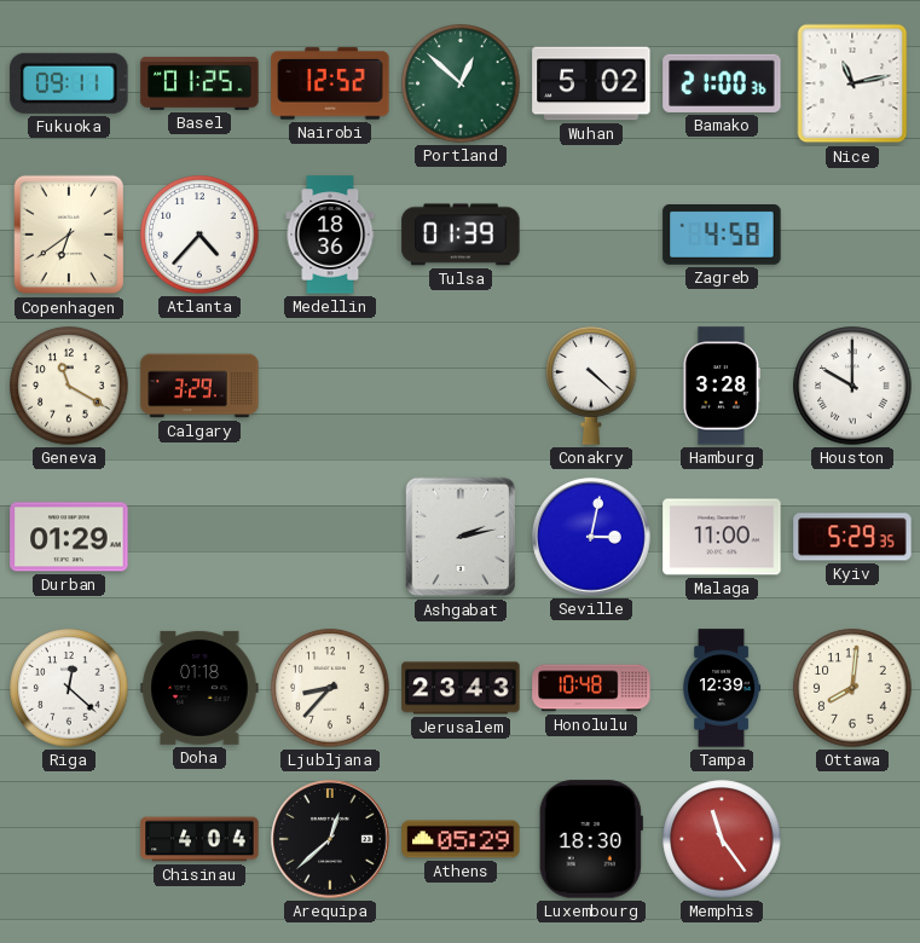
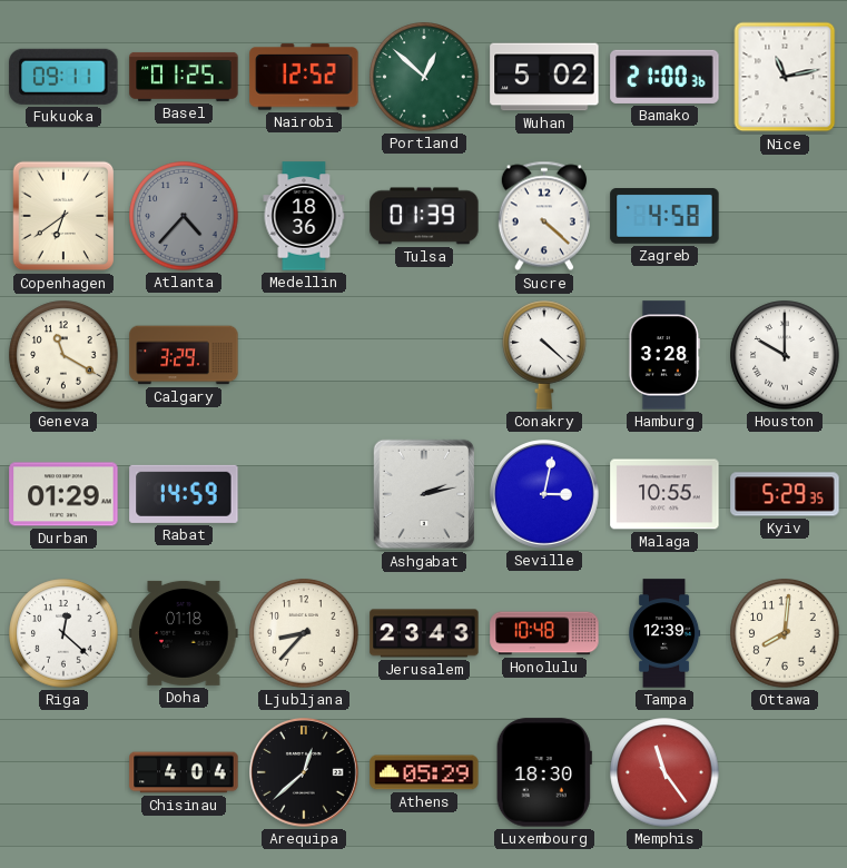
Atlanta dial: white -> grey
Sucre: none -> 4:22
Rabat: none -> 14:59
Malaga: 11:00 -> 10:55
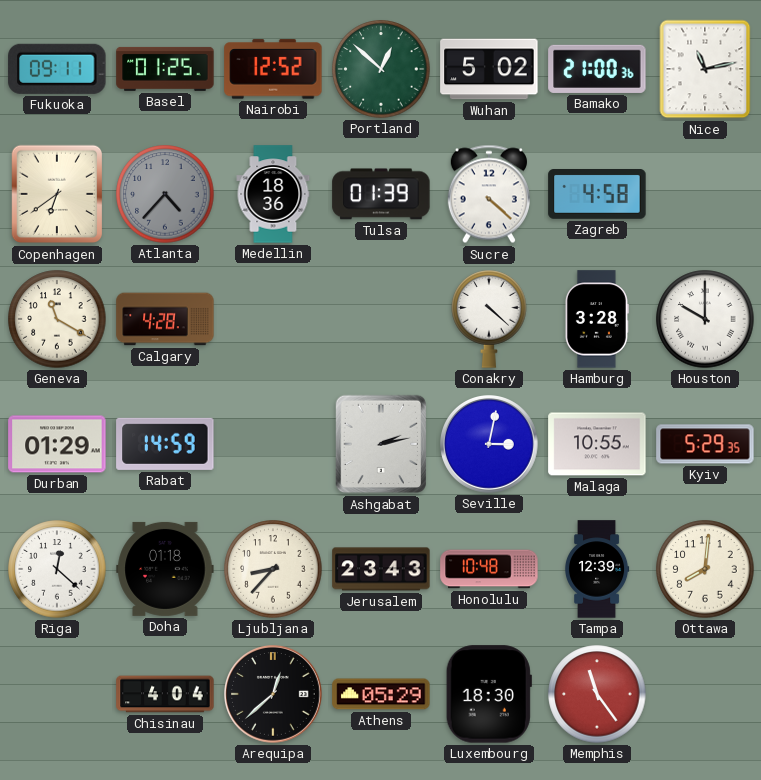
Calgary: 3:29 -> 4:28
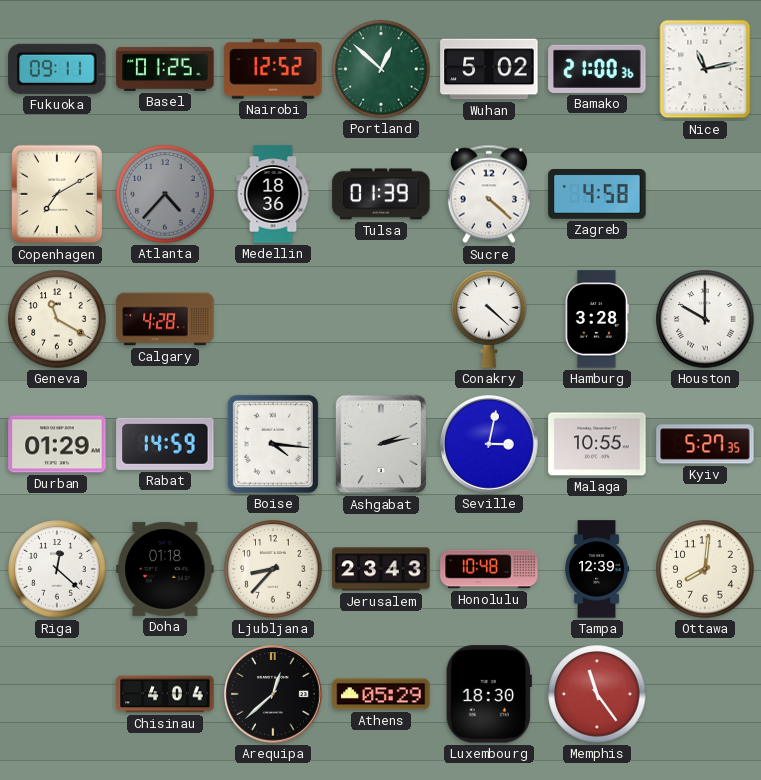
Copenhagen: 6:39 -> 7:10
Boise: none -> 4:16
Kyiv: 5:29 -> 5:27
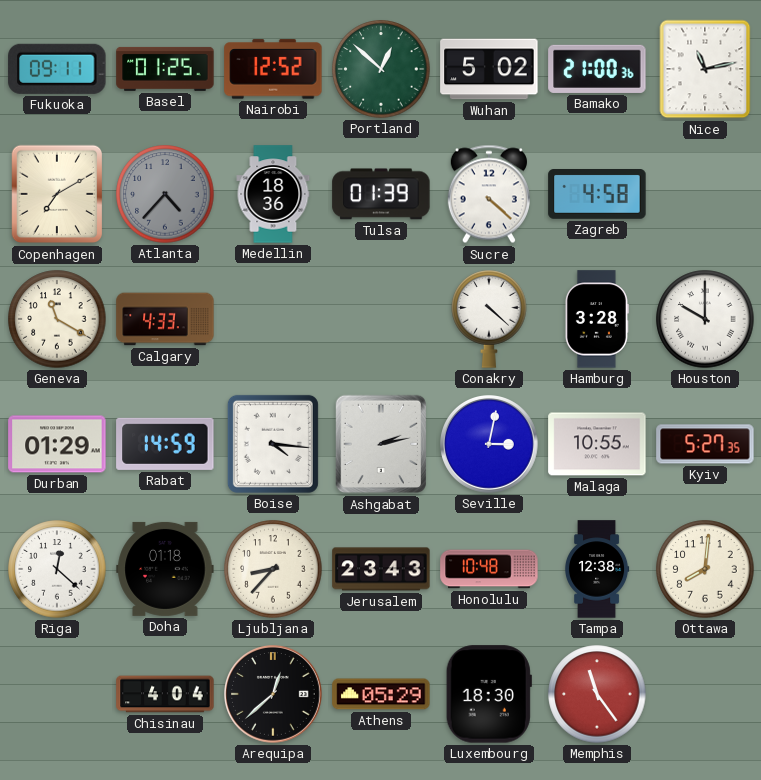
Calgary: 4:28 -> 4:33
Tampa: 12:39 -> 12:38
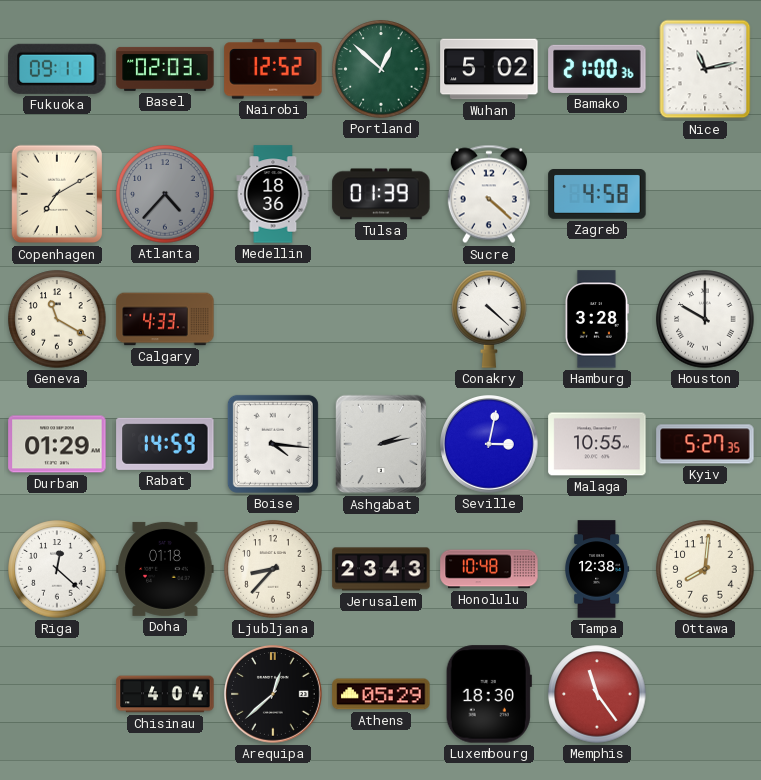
Basel: 01:25 -> 02:03
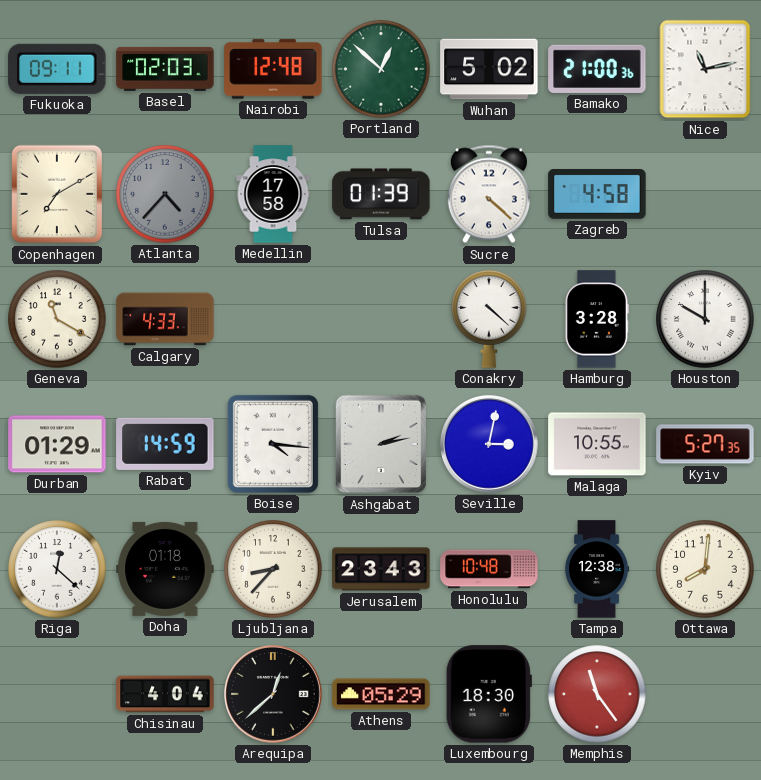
Nairobi: 12:52 -> 12:48
Medellin: 18:36 -> 17:58
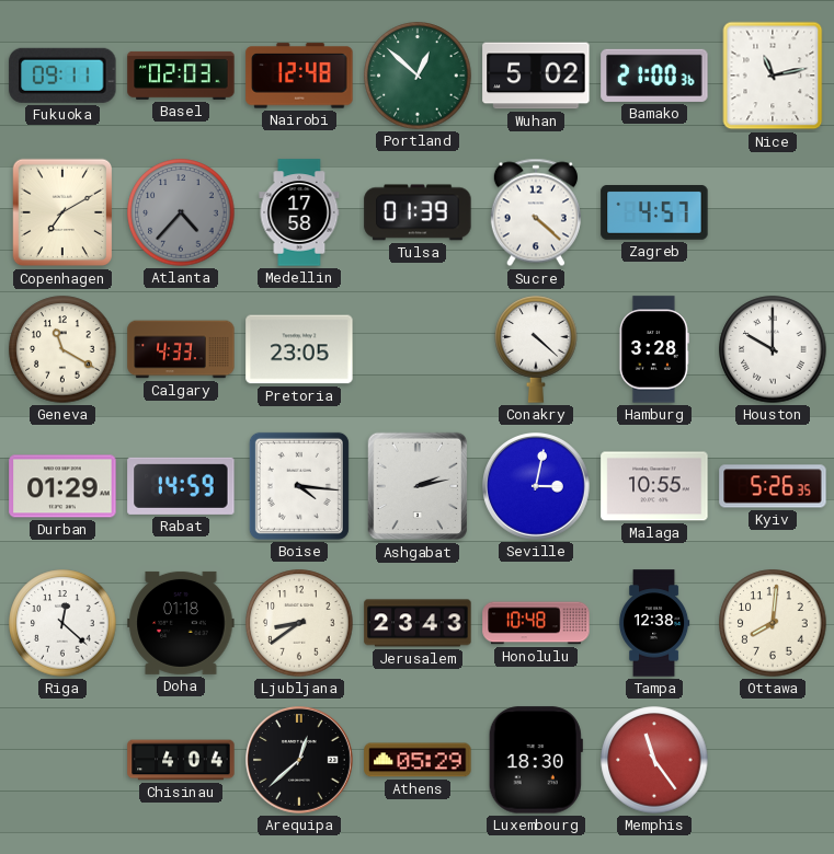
Zagreb: 4:58 -> 4:57
Pretoria: none -> 23:05
Kyiv: 5:27 -> 5:26
Ljubljana: 8:37 -> 8:39
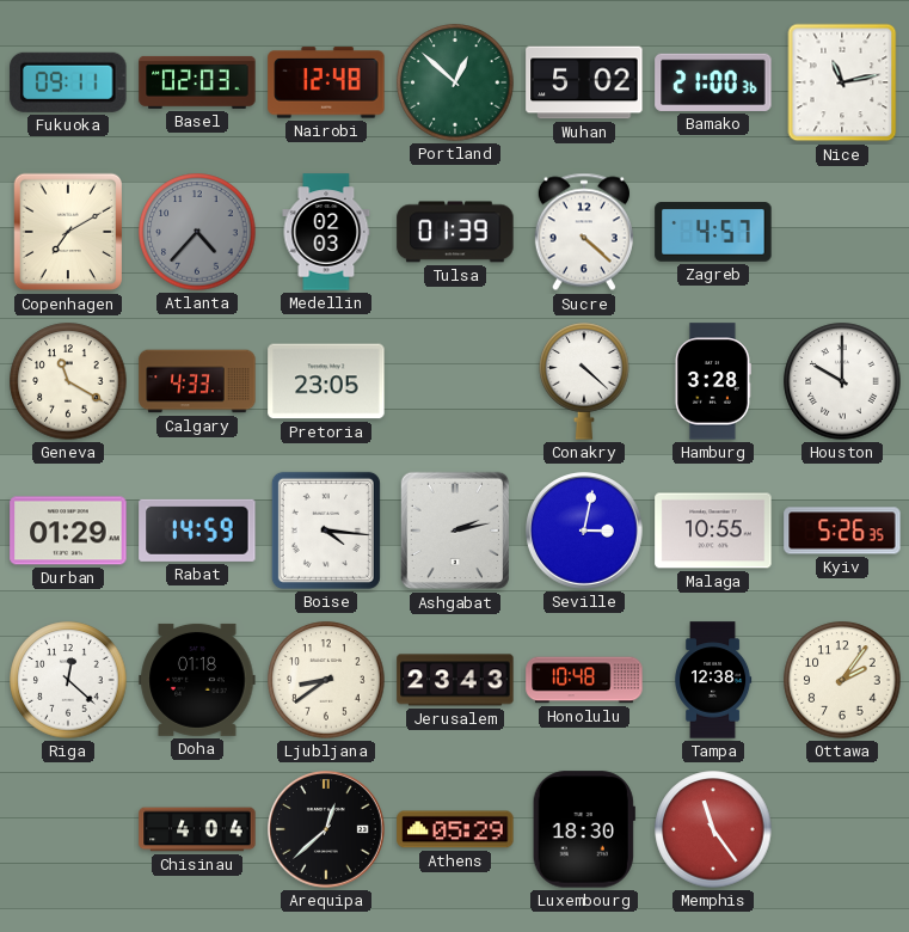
Medellin: 17:58 -> 02:03
Ottawa: 8:01 -> 2:06
